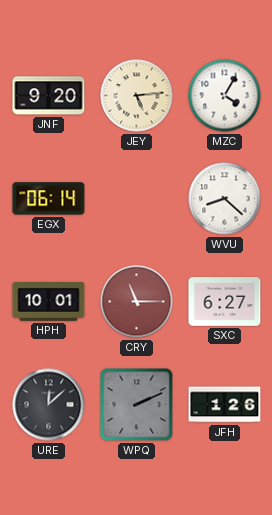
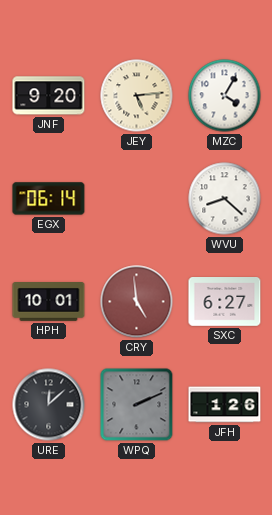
CRY: 11:15 -> 4:59
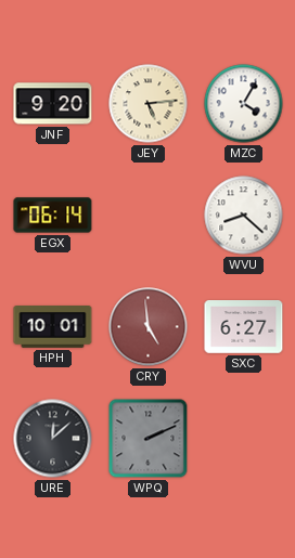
JFH: 1:26 -> none
